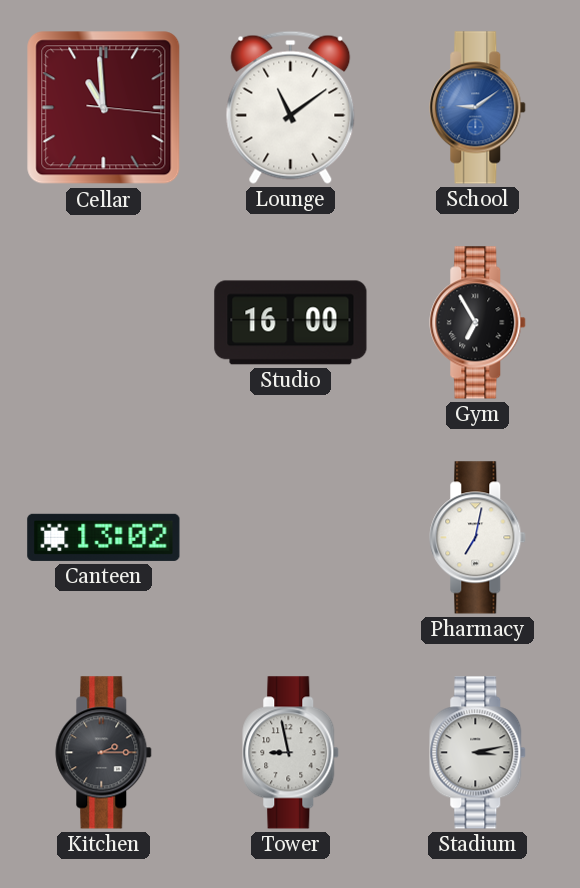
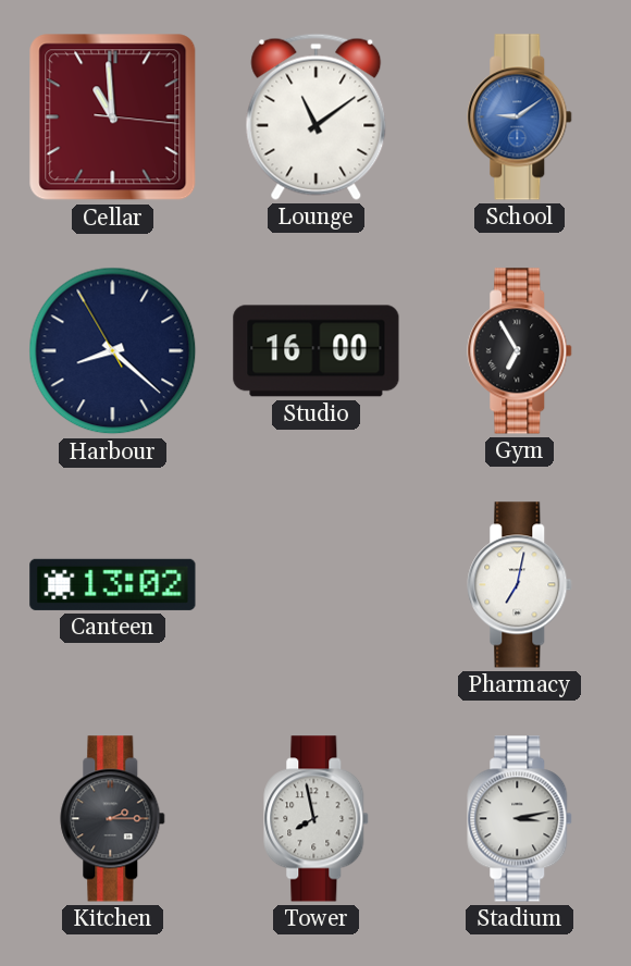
Harbour: none -> 8:21
Tower: 8:58 -> 7:58
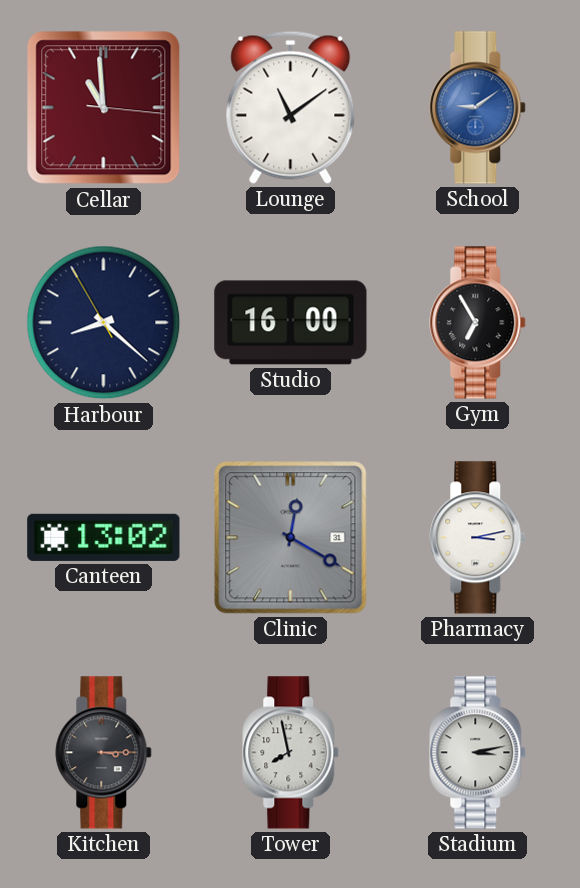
Clinic: none -> 12:20
Pharmacy: 7:02 -> 3:13
Kitchen: 2:15 -> 3:15
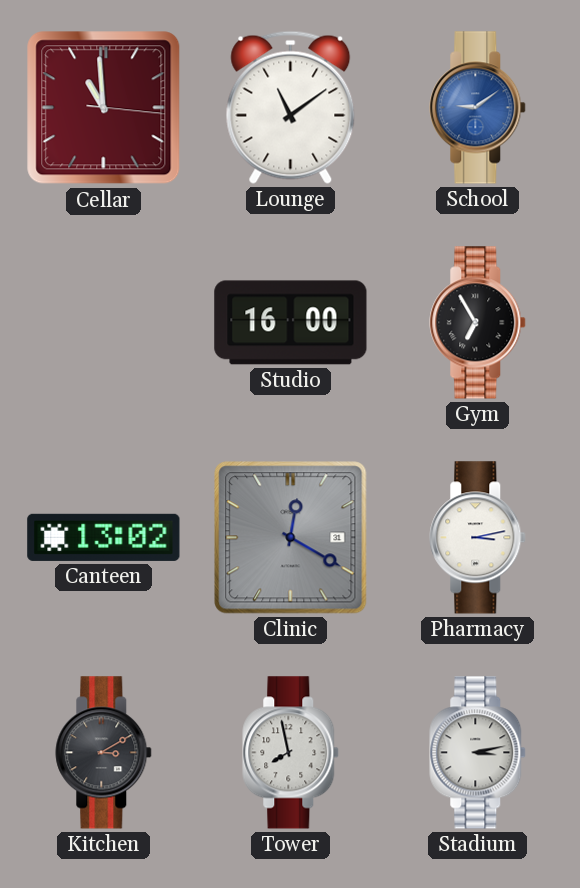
Harbour: 8:21 -> none
Kitchen: 3:15 -> 3:10
